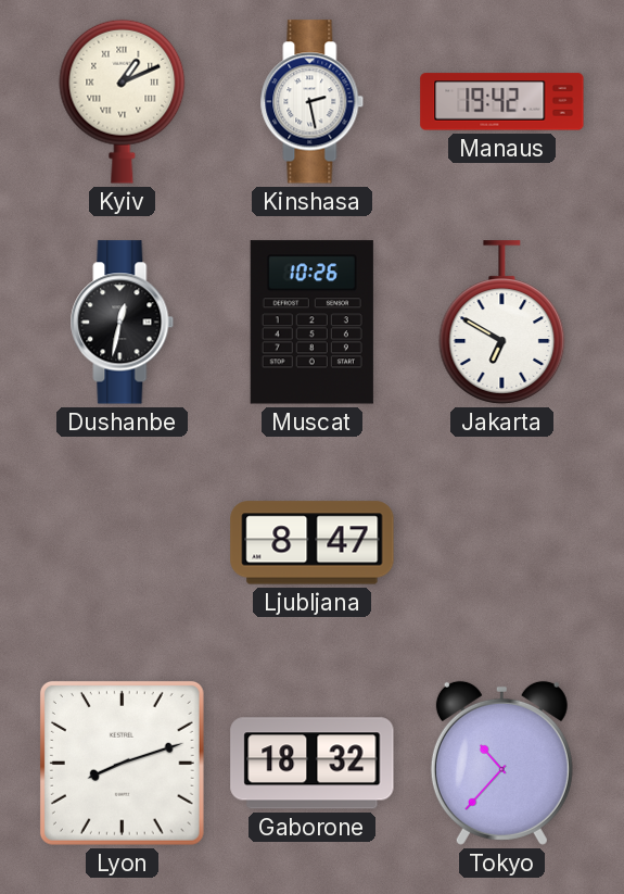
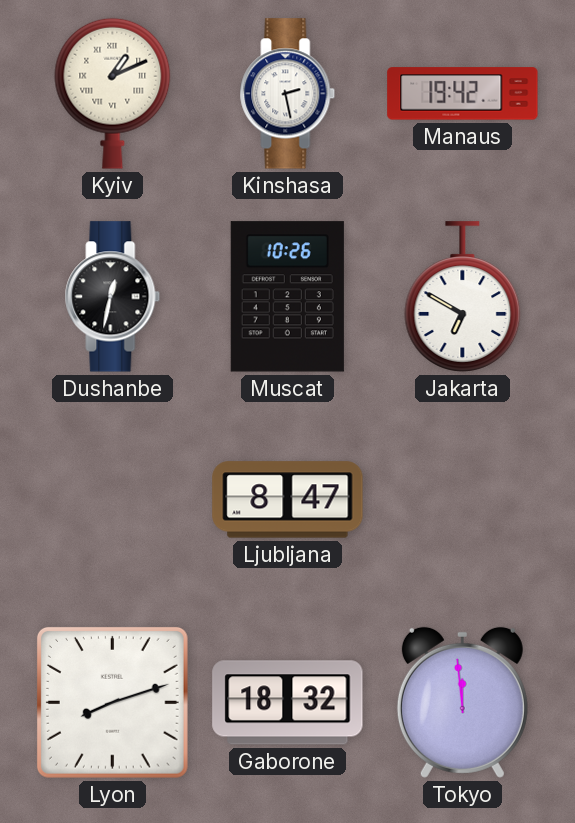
Tokyo: 10:37 -> 11:59
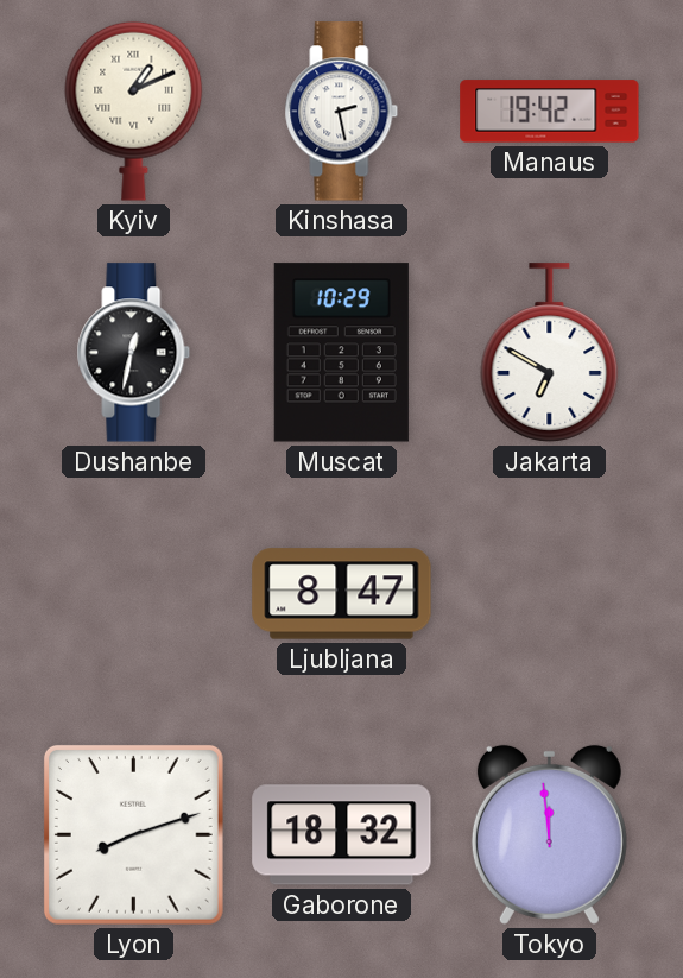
Muscat: 10:26 -> 10:29
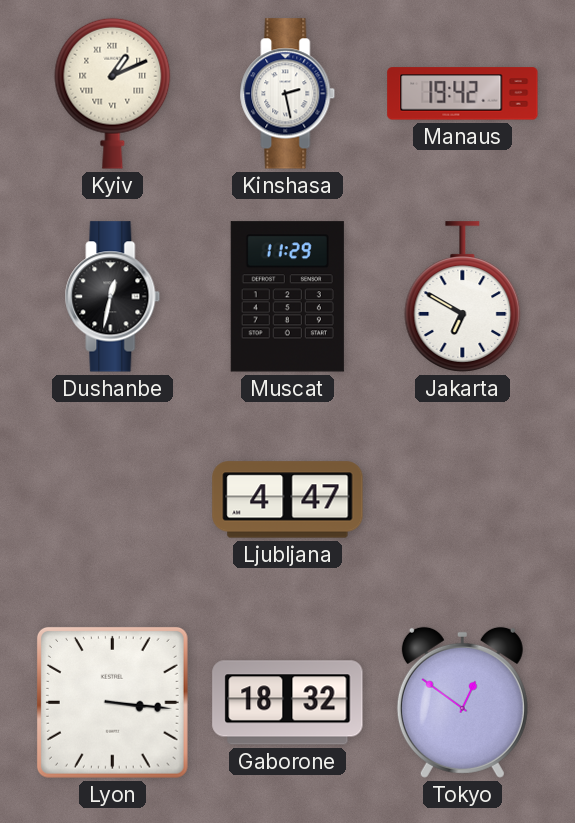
Muscat: 10:29 -> 11:29
Ljubljana: 8:47 -> 4:47
Lyon: 8:12 -> 3:16
Tokyo: 11:59 -> 12:51
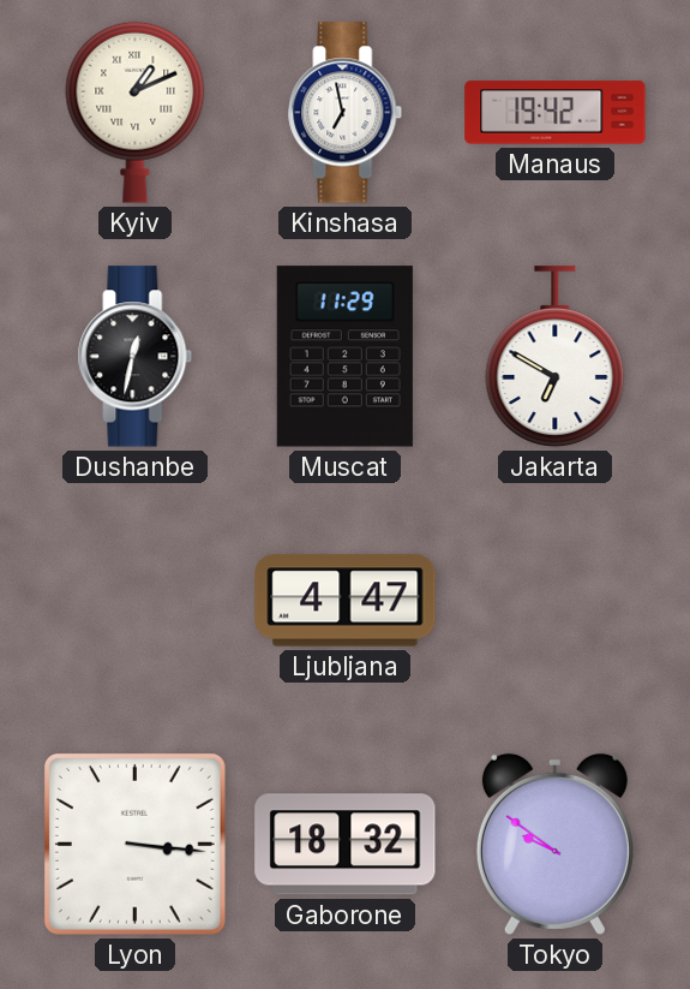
Kinshasa: 2:28 -> 6:58
Tokyo: 12:51 -> 9:51
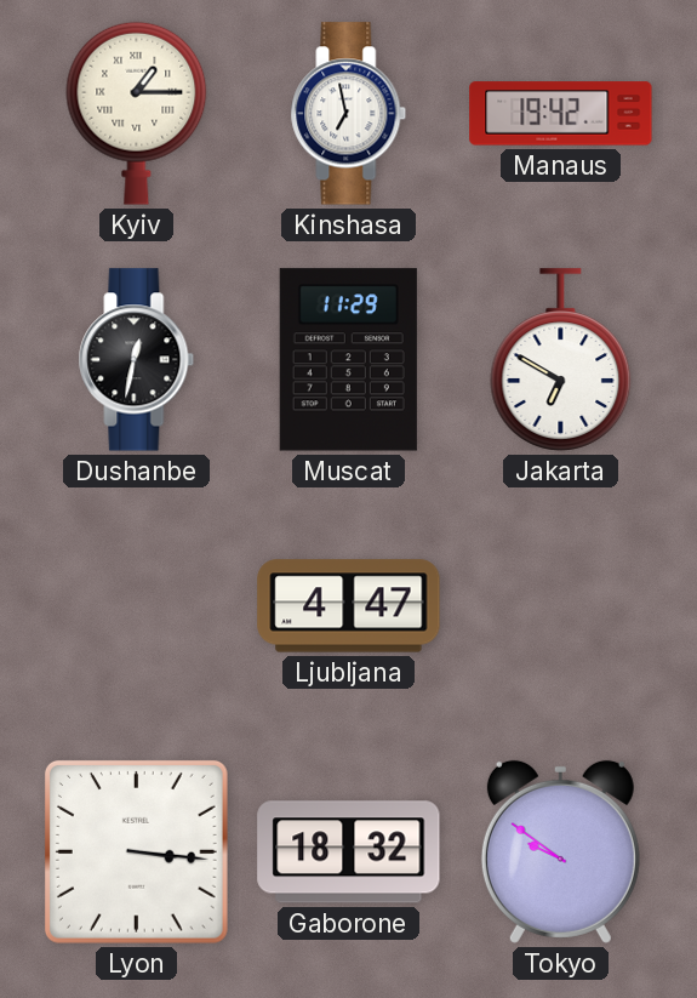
Kyiv: 1:11 -> 1:15
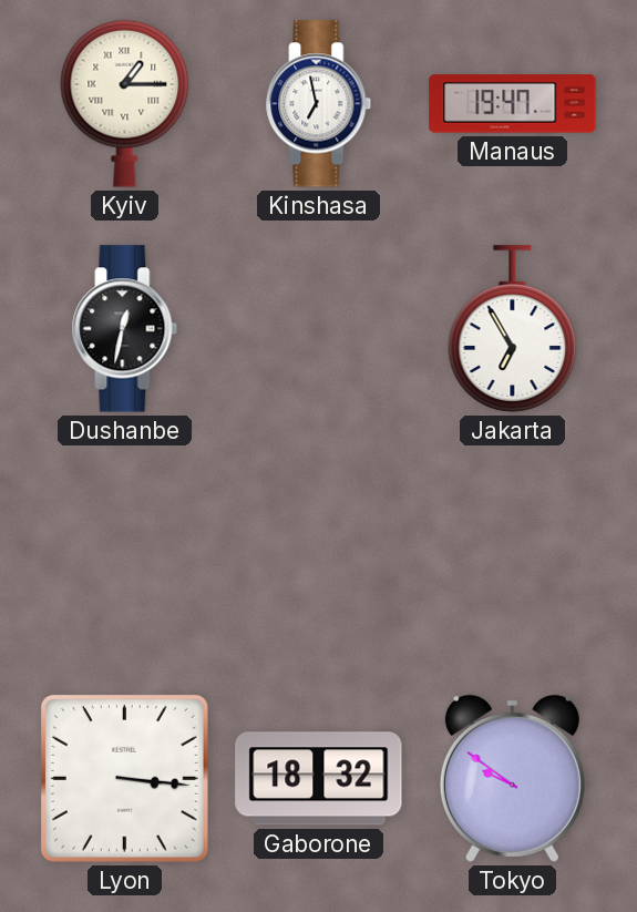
Manaus: 19:42 -> 19:47
Muscat: 11:29 -> none
Jakarta: 6:50 -> 6:55
Ljubljana: 4:47 -> none
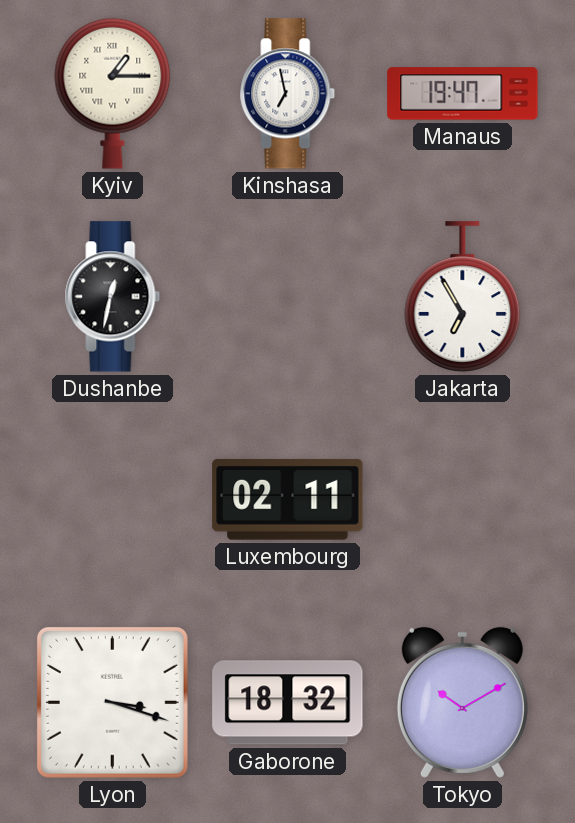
Luxembourg: none -> 02:11
Lyon: 3:16 -> 3:18
Tokyo: 9:51 -> 10:10
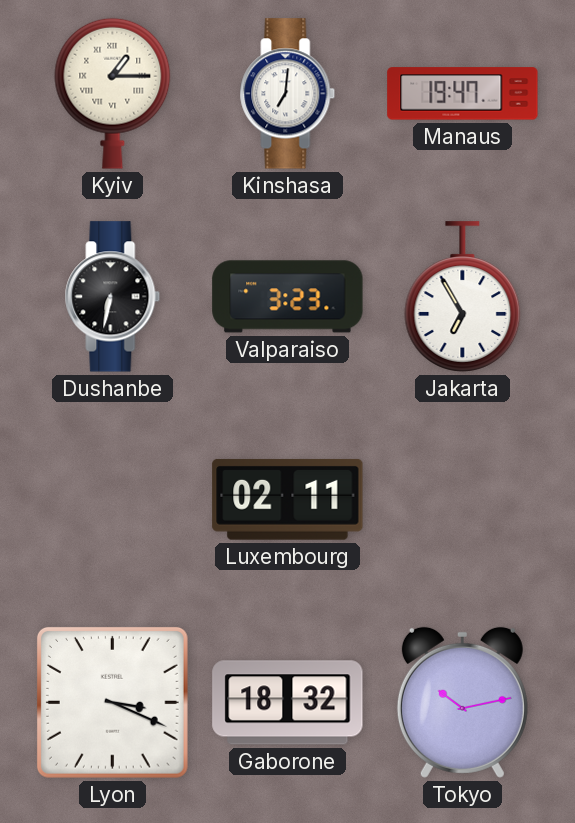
Kinshasa: 6:58 -> 7:01
Dushanbe: 12:32 -> 6:32
Valparaiso: none -> 3:23
Lyon: 3:18 -> 3:19
Tokyo: 10:10 -> 10:13
